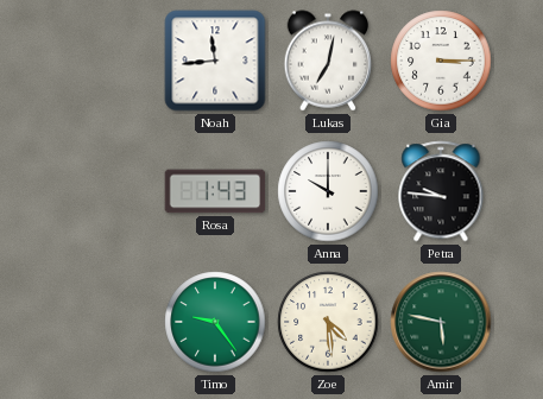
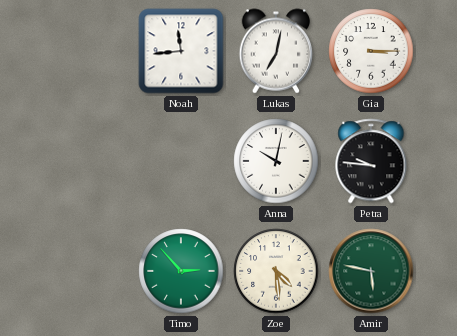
Rosa: 1:43 -> none
Anna: 10:00 -> 10:02
Timo: 9:24 -> 2:53
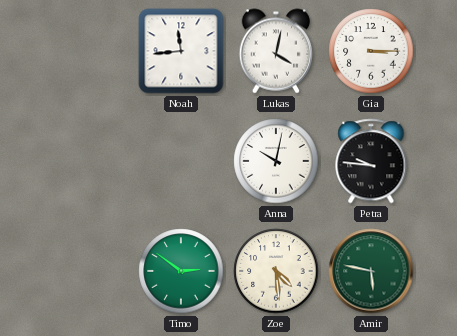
Lukas: 7:02 -> 4:02
Timo: 2:53 -> 2:51
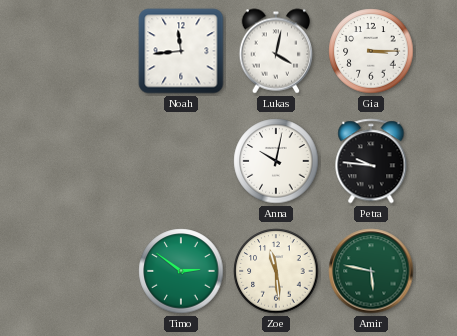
Zoe: 4:29 -> 11:29
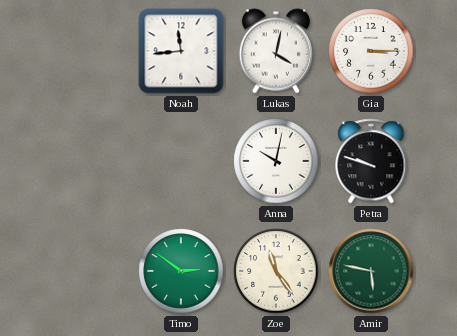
Petra: 9:46 -> 9:48
Zoe: 11:29 -> 11:24
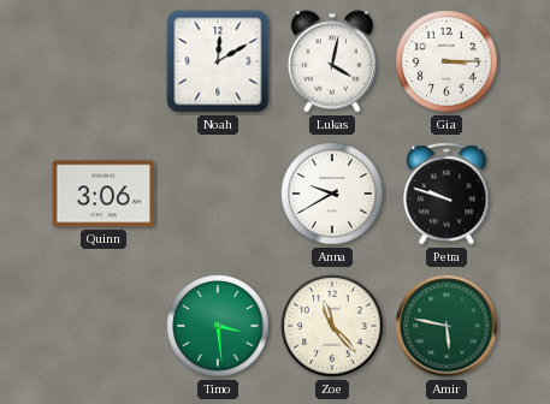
Noah: 11:44 -> 12:10
Quinn: none -> 3:06
Anna: 10:02 -> 9:40
Timo: 2:51 -> 3:29
Zoe: 11:24 -> 11:23
